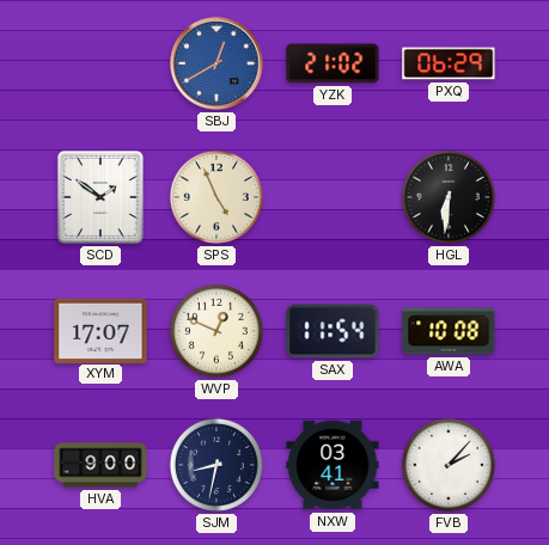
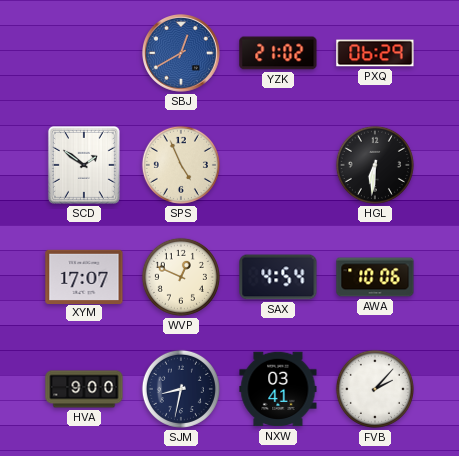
SAX: 11:54 -> 4:54
AWA: 10:08 -> 10:06
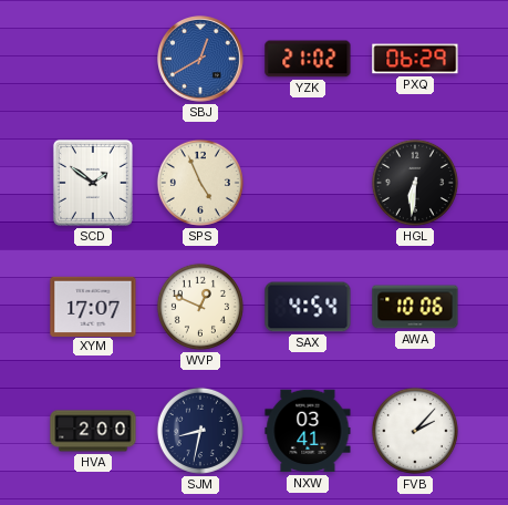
HVA: 9:00 -> 2:00
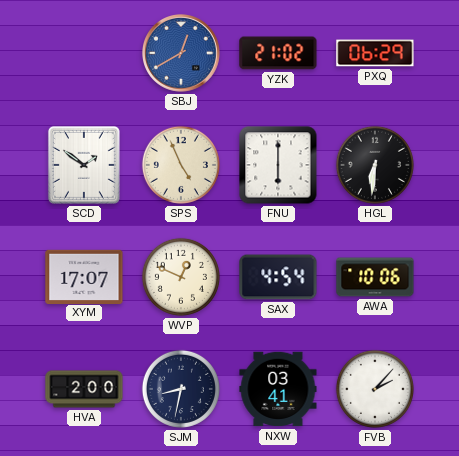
FNU: none -> 6:00
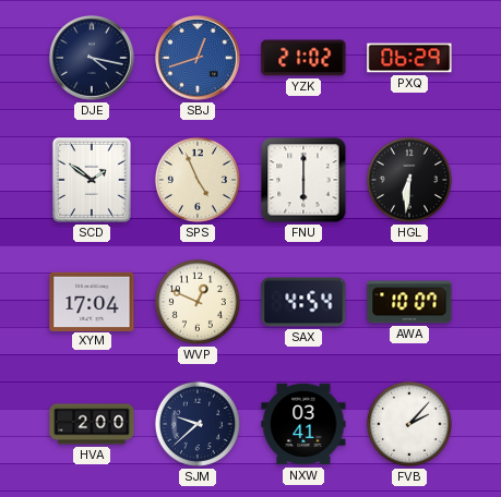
DJE: none -> 4:17
SBJ: 12:40 -> 12:42
XYM: 17:07 -> 17:04
AWA: 10:06 -> 10:07
SJM: 8:32 -> 9:38
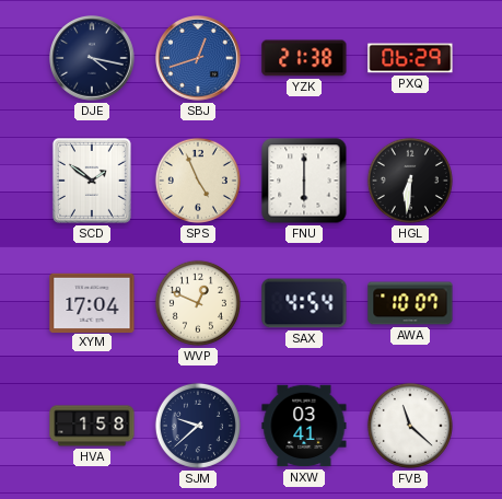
YZK: 21:02 -> 21:38
HVA: 2:00 -> 1:58
FVB: 2:07 -> 11:22
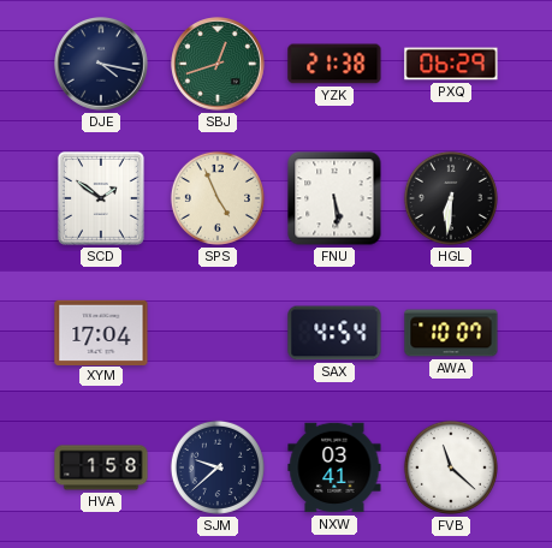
SBJ dial: blue -> green
FNU: 6:00 -> 5:29
WVP: 12:49 -> none
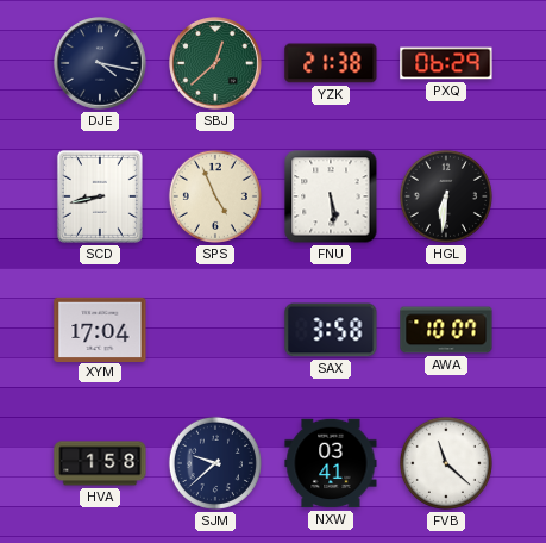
SBJ: 12:42 -> 12:38
SCD: 1:51 -> 8:43
SAX: 4:54 -> 3:58
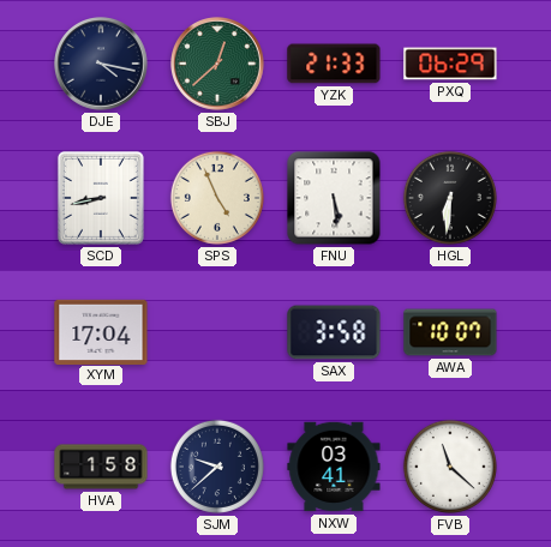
YZK: 21:38 -> 21:33
